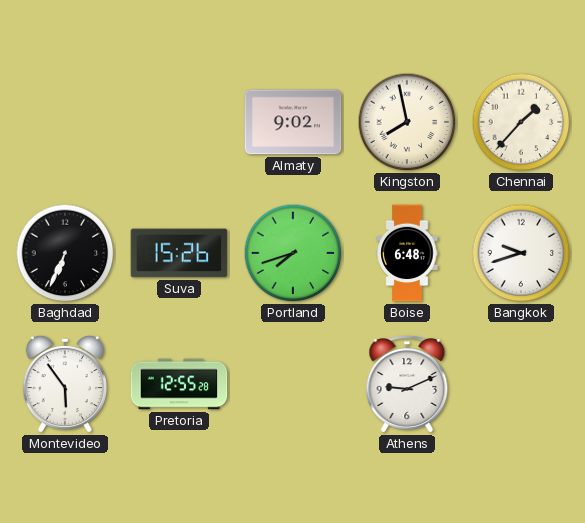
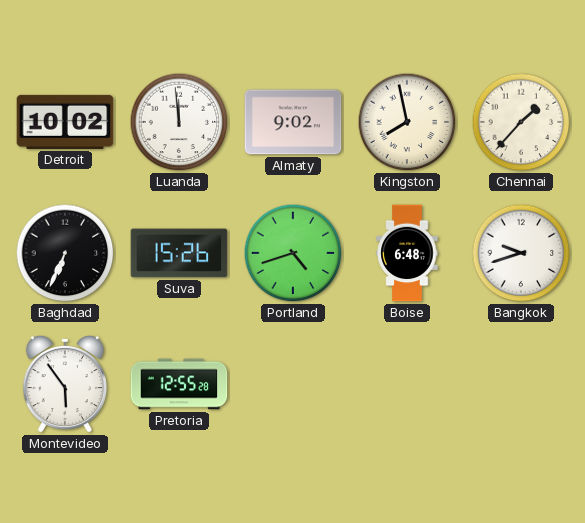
Detroit: none -> 10:02
Luanda: none -> 11:59
Portland: 7:42 -> 4:42
Athens: 9:11 -> none
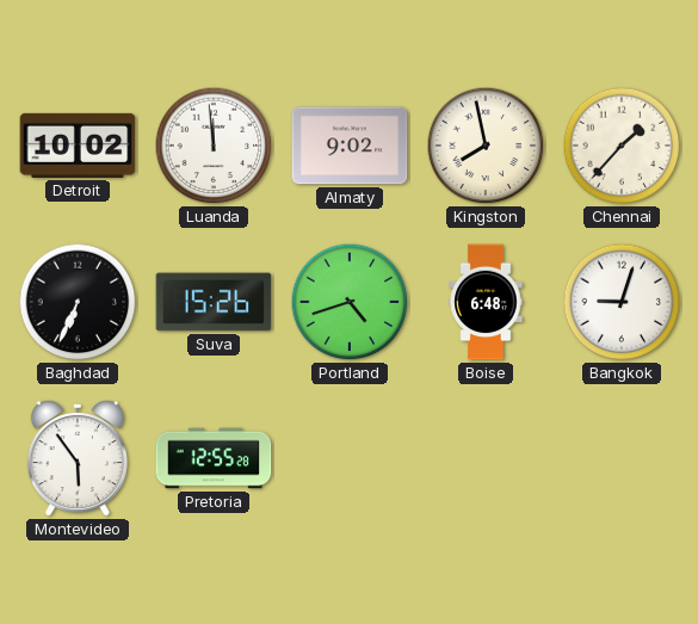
Bangkok: 9:42 -> 9:03
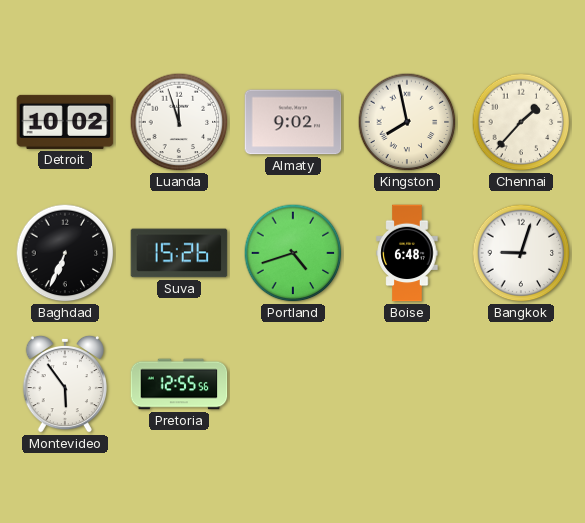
Luanda: 11:59 -> 11:57
Pretoria: 12:55:28 -> 12:55:56
